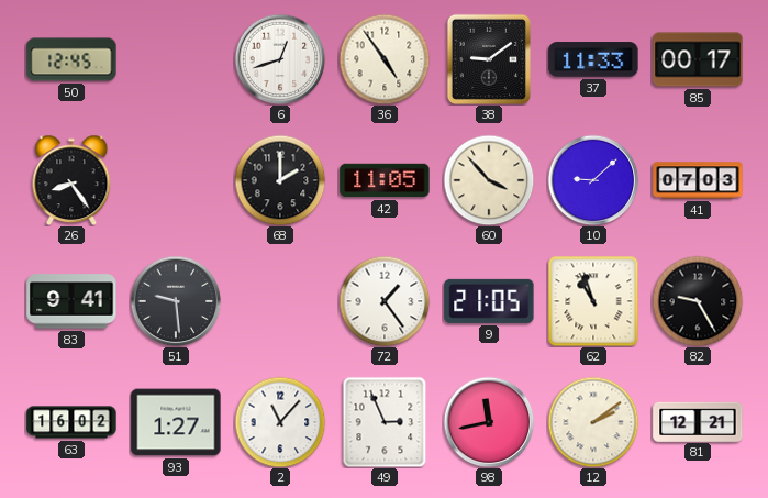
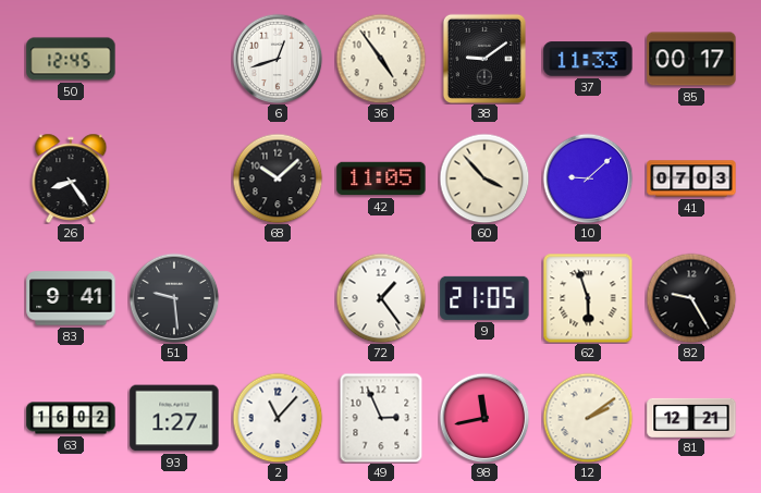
68: 2:00 -> 10:08
62: 10:57 -> 5:57
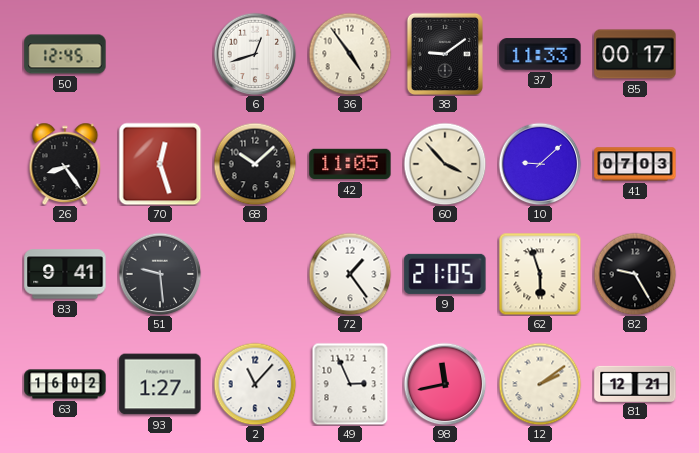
70: none -> 12:27
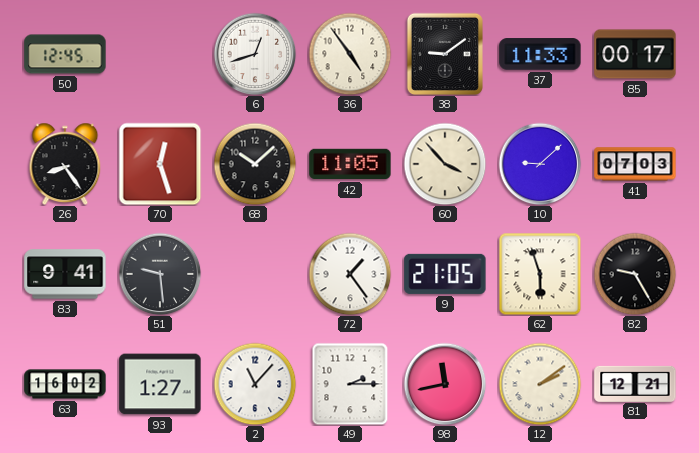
49: 2:56 -> 2:15
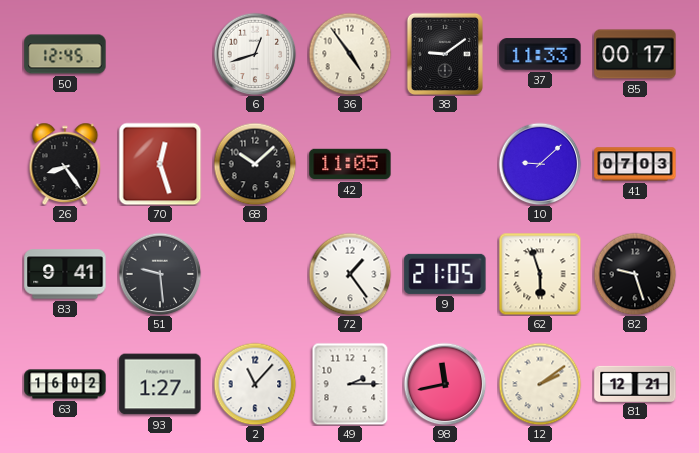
60: 3:53 -> none
82: 9:25 -> 9:27
